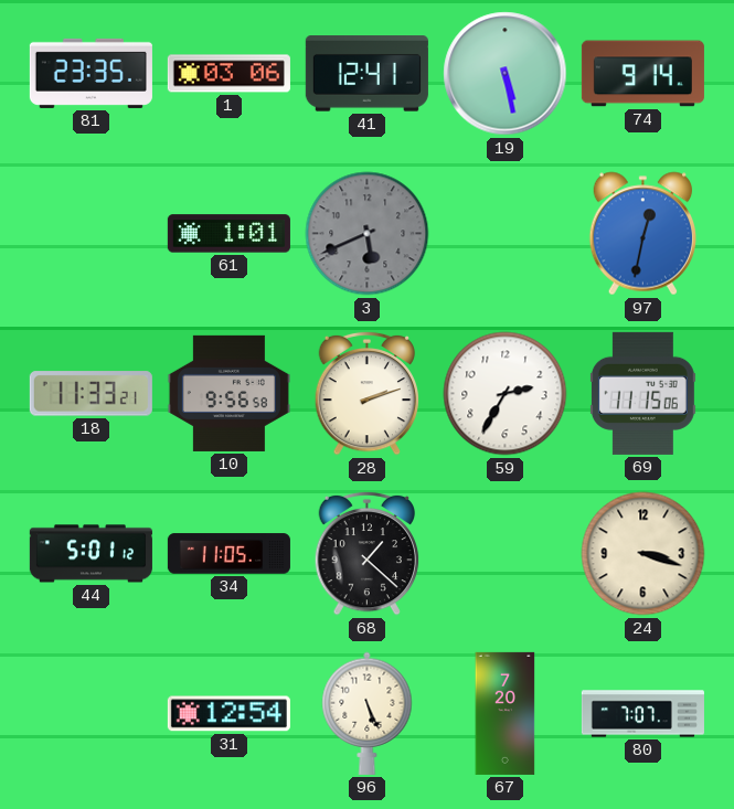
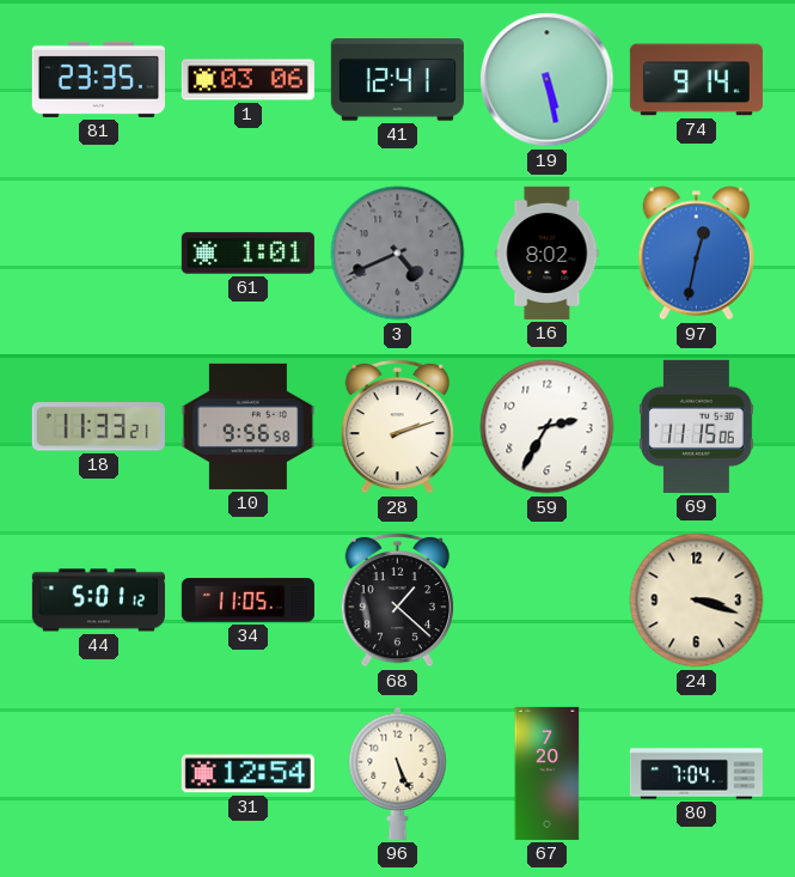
3: 5:41 -> 4:41
16: none -> 8:02
80: 7:07 -> 7:04
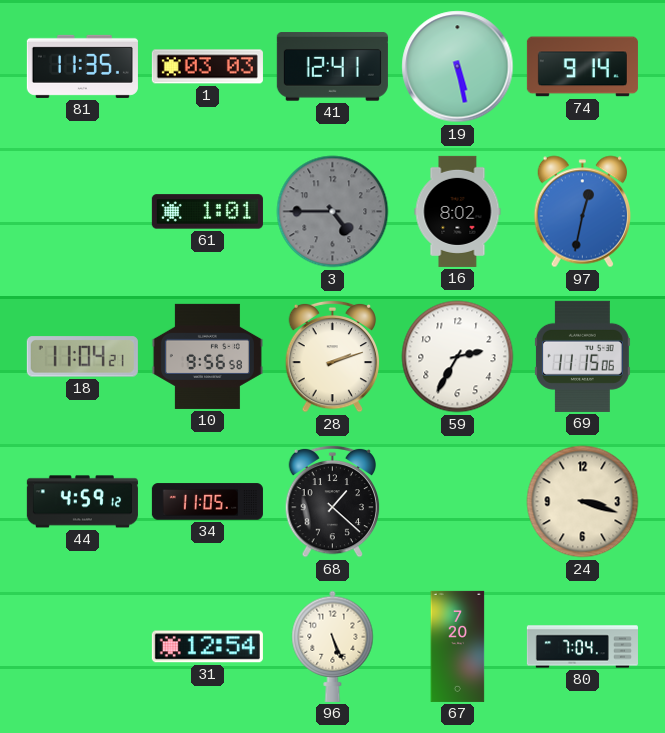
81: 23:35 -> 11:35
1: 03:06 -> 03:03
3: 4:41 -> 4:45
18: 11:33 -> 11:04
44: 5:01 -> 4:59
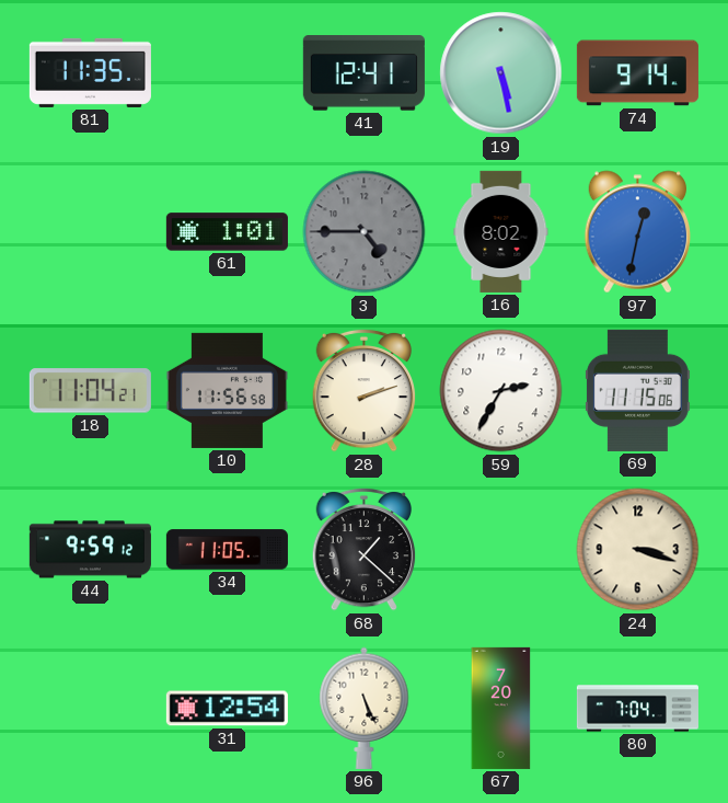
1: 03:03 -> none
10: 9:56 -> 11:56
44: 4:59 -> 9:59
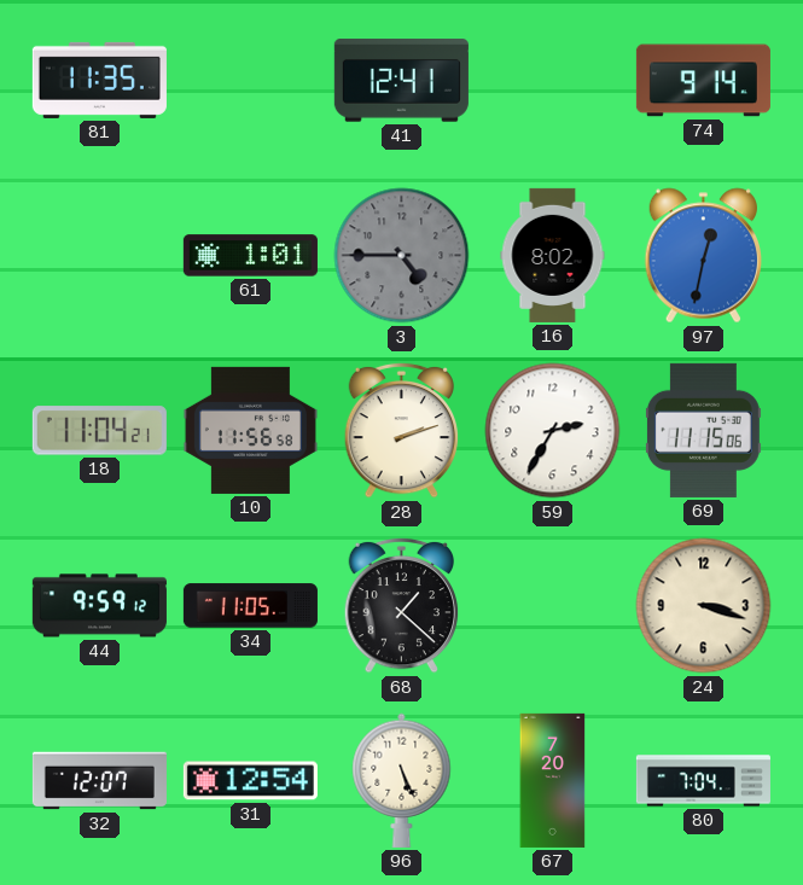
19: 5:28 -> none
32: none -> 12:07
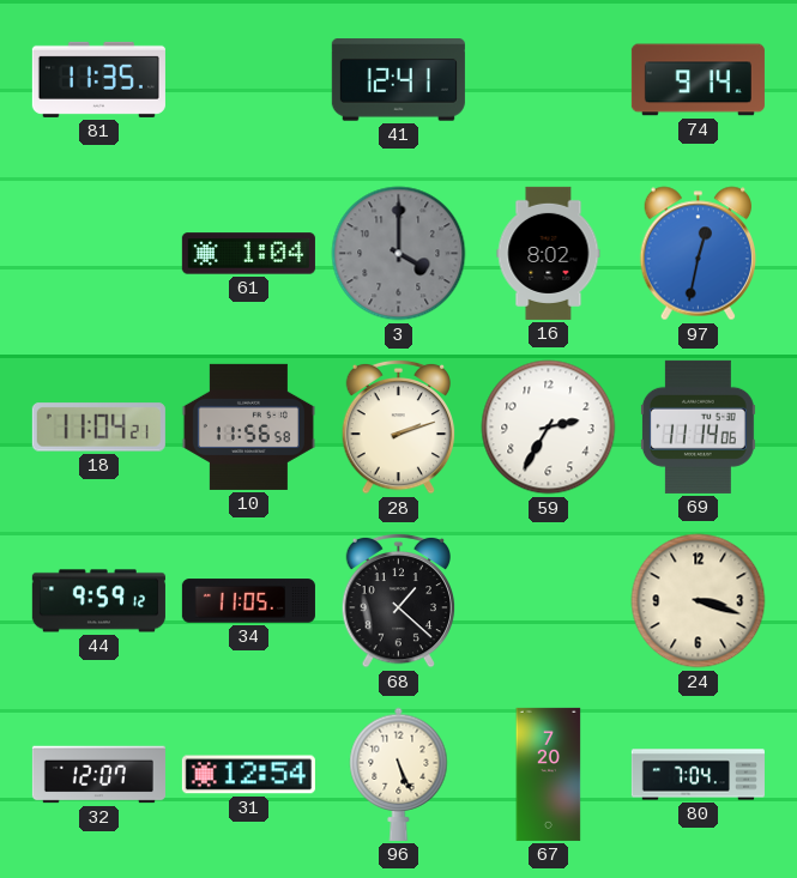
61: 1:01 -> 1:04
3: 4:45 -> 4:00
69: 11:15 -> 11:14
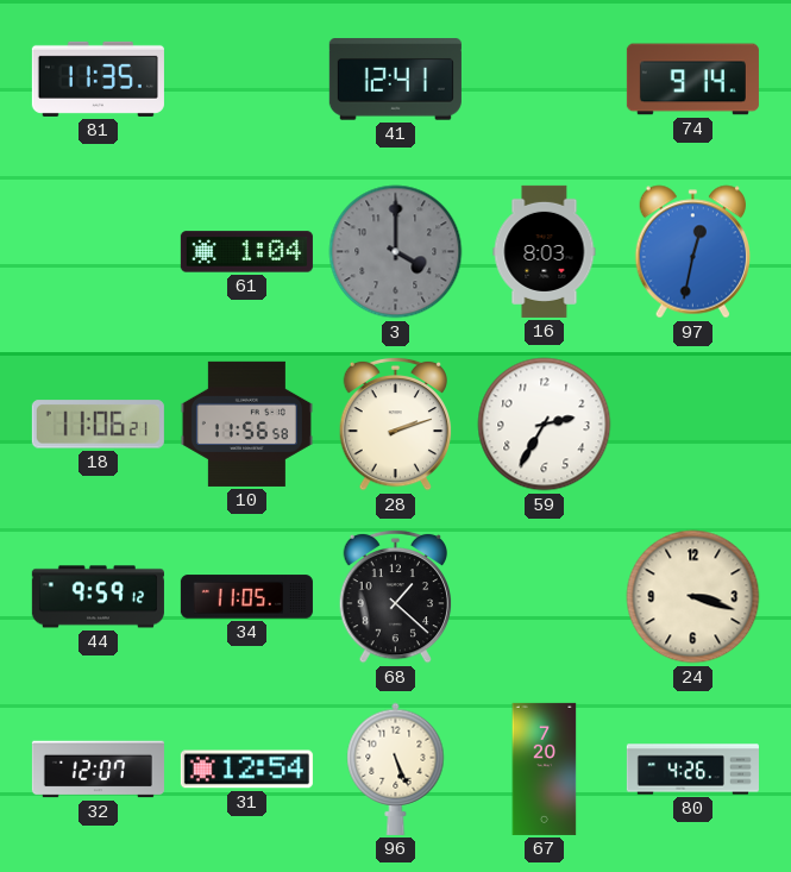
16: 8:02 -> 8:03
18: 11:04 -> 11:06
69: 11:14 -> none
80: 7:04 -> 4:26
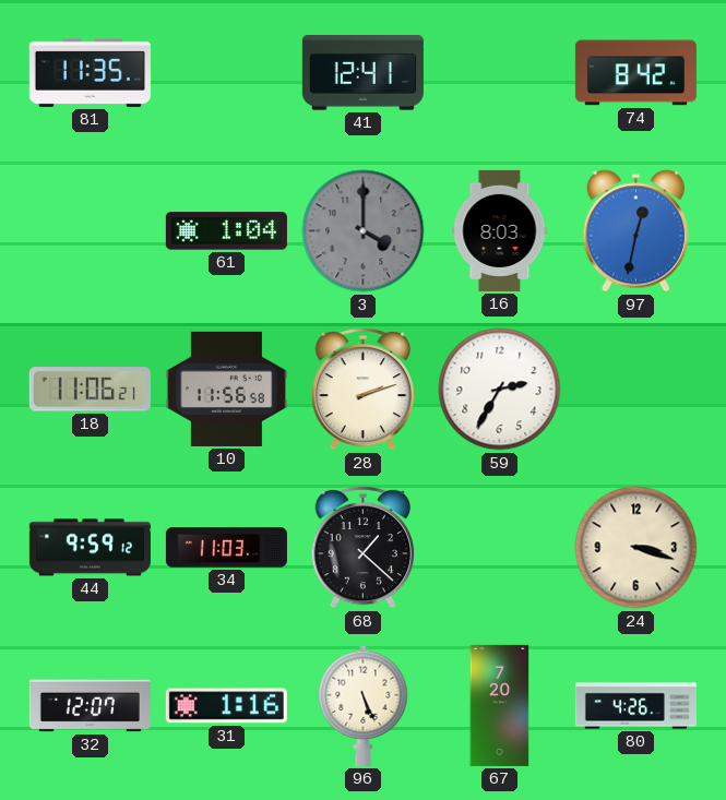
74: 9:14 -> 8:42
34: 11:05 -> 11:03
31: 12:54 -> 1:16
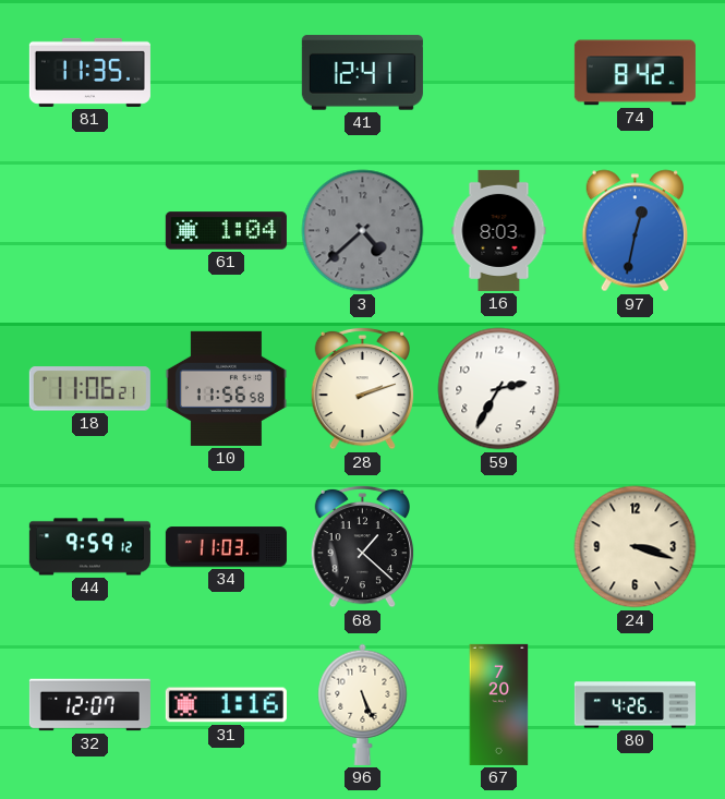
3: 4:00 -> 4:38
